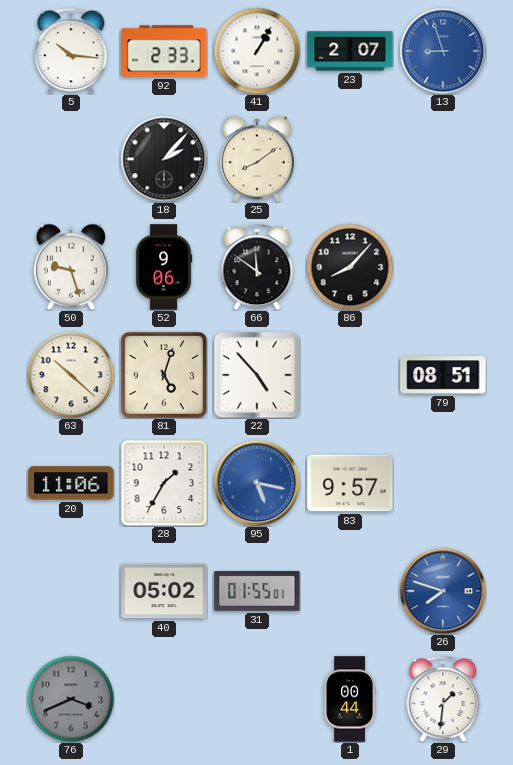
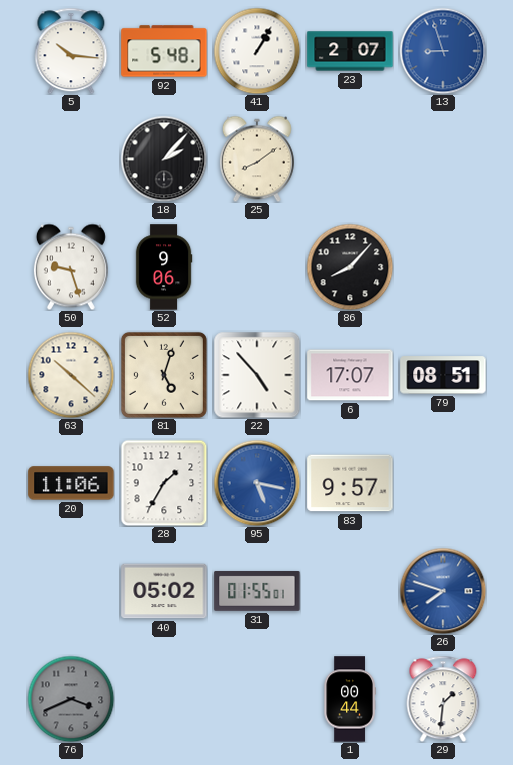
92: 2:33 -> 5:48
66: 11:51 -> none
6: none -> 17:07
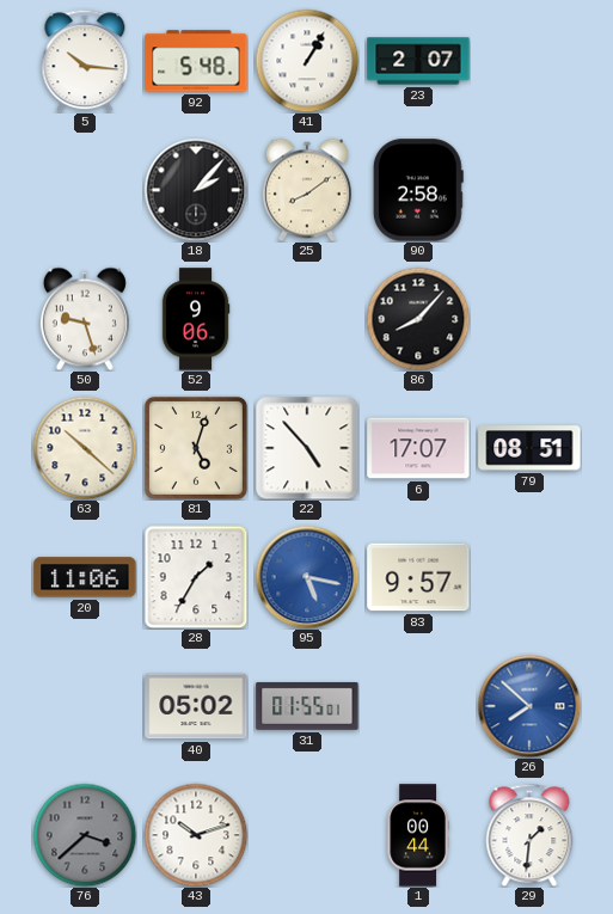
13: 8:57 -> none
90: none -> 2:58
26: 7:48 -> 7:52
76: 3:41 -> 3:38
43: none -> 10:12
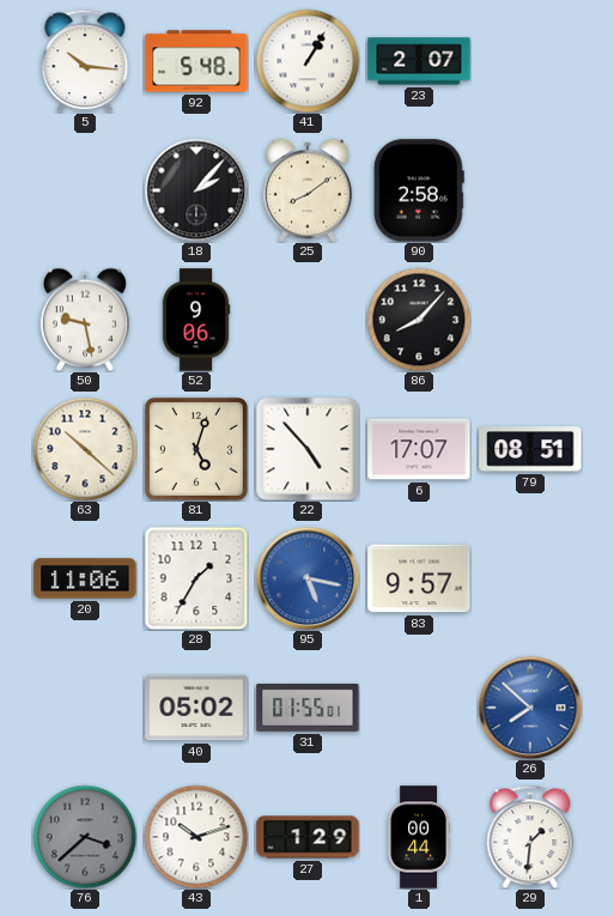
50: 9:27 -> 9:28
27: none -> 1:29
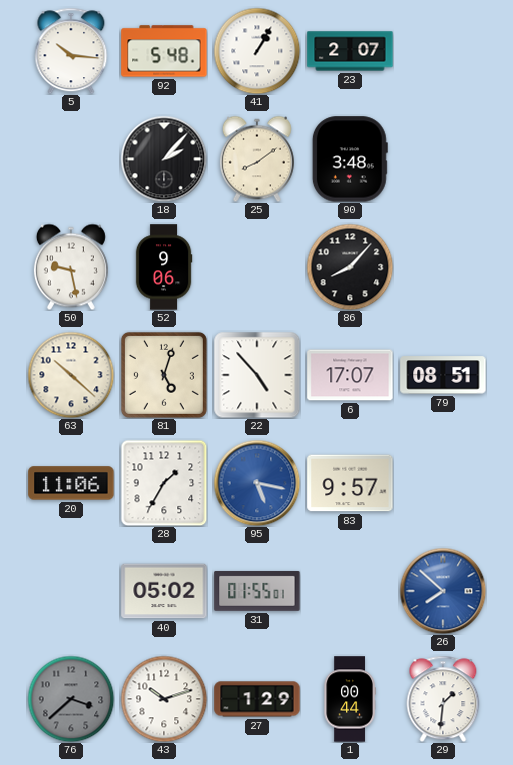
90: 2:58 -> 3:48
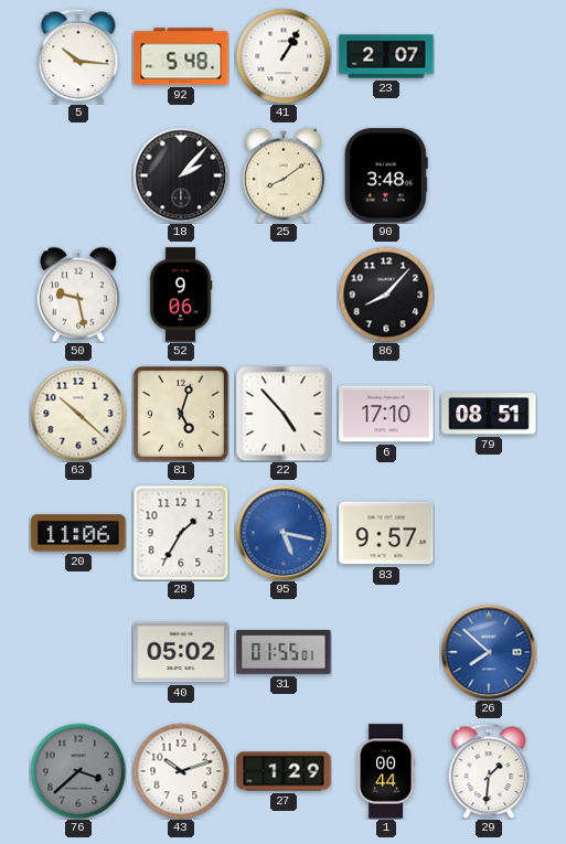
6: 17:07 -> 17:10
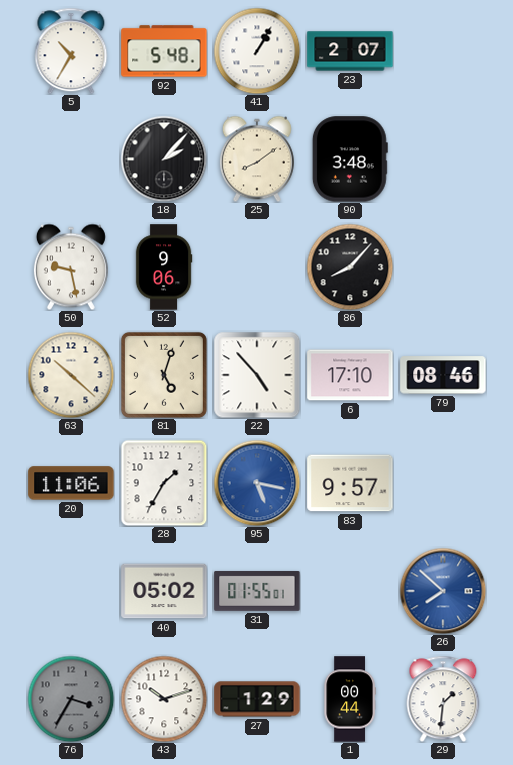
5: 10:16 -> 10:35
79: 08:51 -> 08:46
76: 3:38 -> 3:35
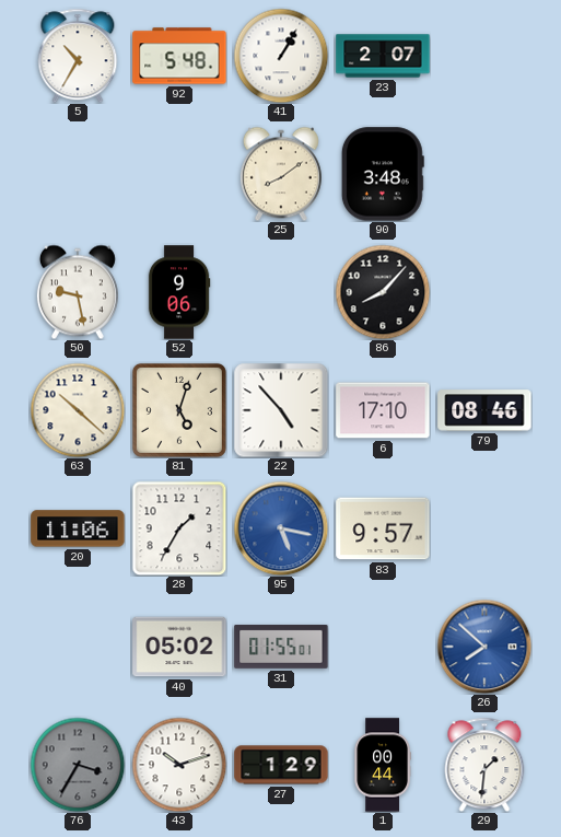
18: 2:07 -> none
